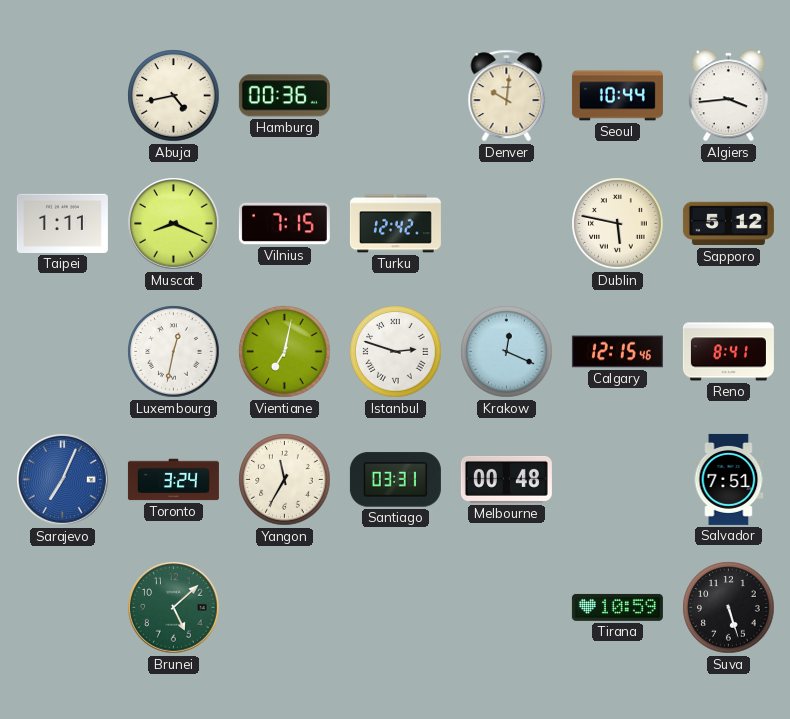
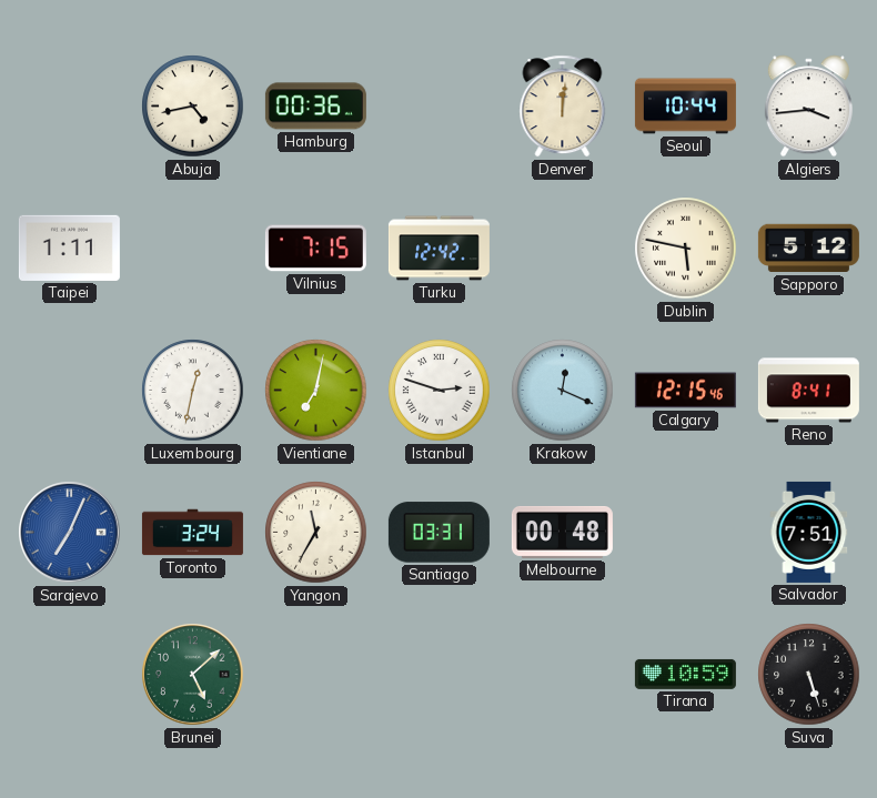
Denver: 10:01 -> 12:01
Muscat: 8:19 -> none
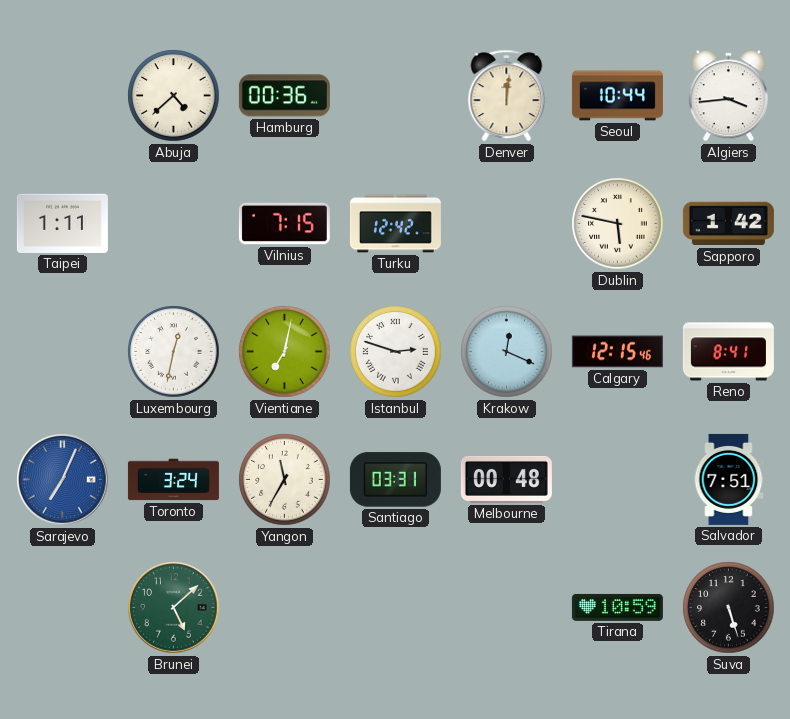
Abuja: 4:43 -> 4:38
Sapporo: 5:12 -> 1:42
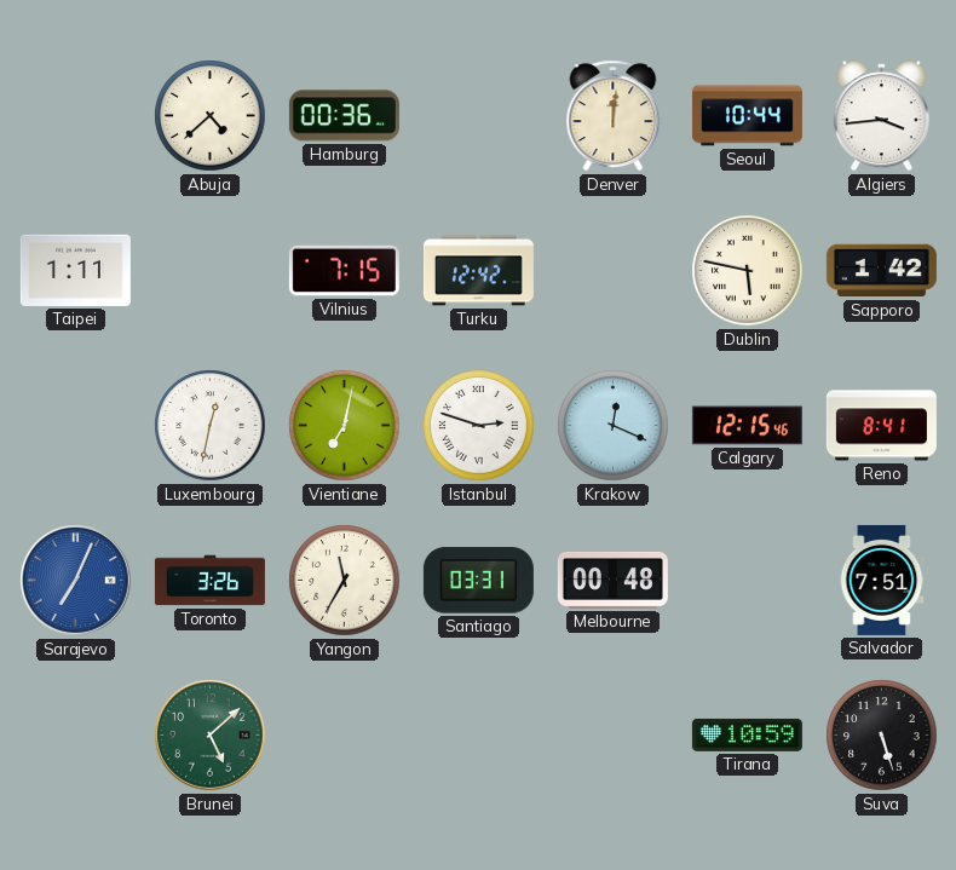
Toronto: 3:24 -> 3:26
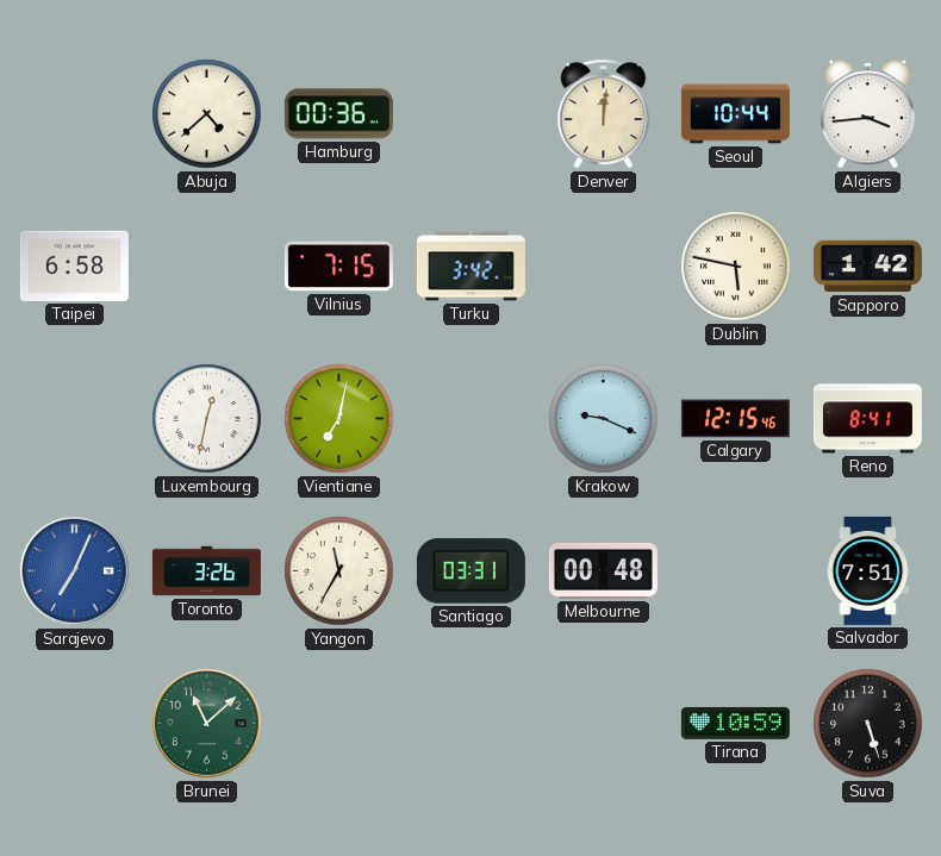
Taipei: 1:11 -> 6:58
Turku: 12:42 -> 3:42
Istanbul: 2:48 -> none
Krakow: 12:19 -> 9:19
Brunei: 5:08 -> 11:08
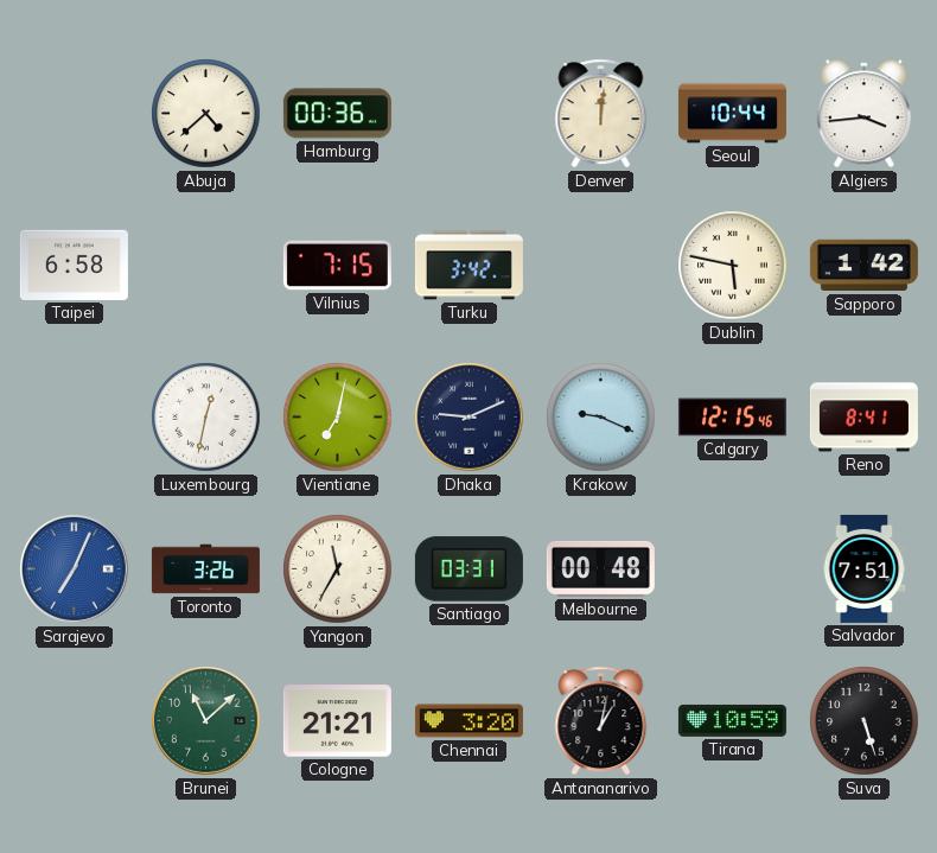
Dhaka: none -> 9:11
Cologne: none -> 21:21
Chennai: none -> 3:20
Antananarivo: none -> 1:02
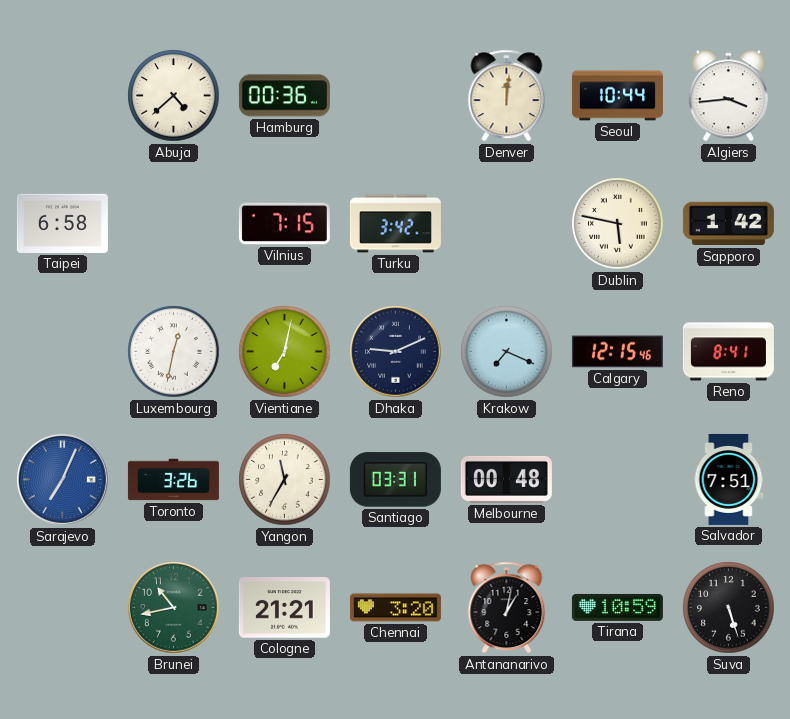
Krakow: 9:19 -> 7:19
Brunei: 11:08 -> 10:43
